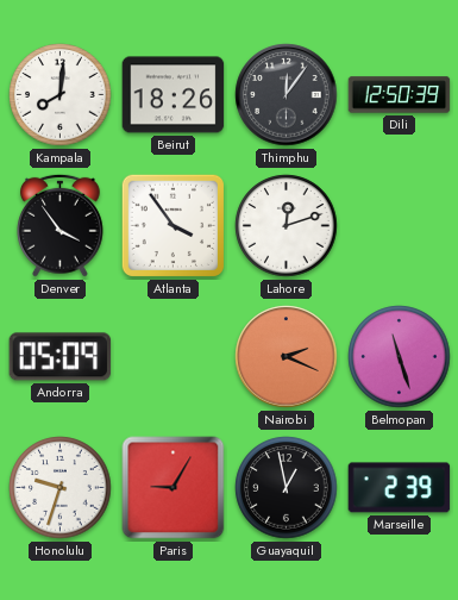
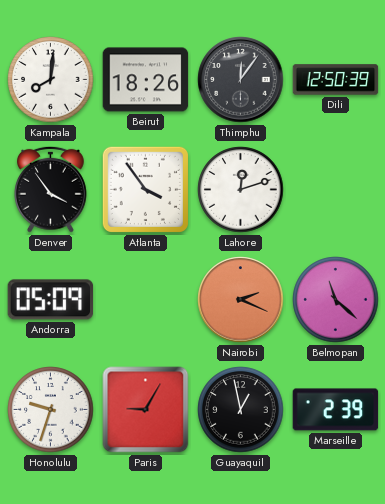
Belmopan: 11:27 -> 11:22
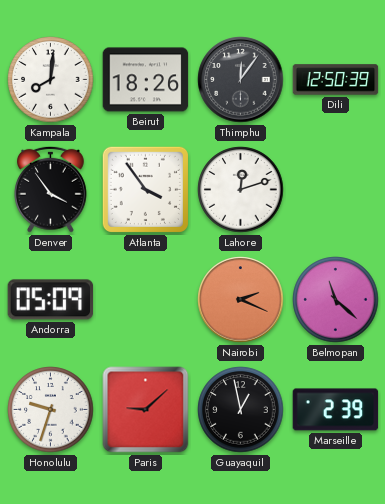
Paris: 9:05 -> 9:08
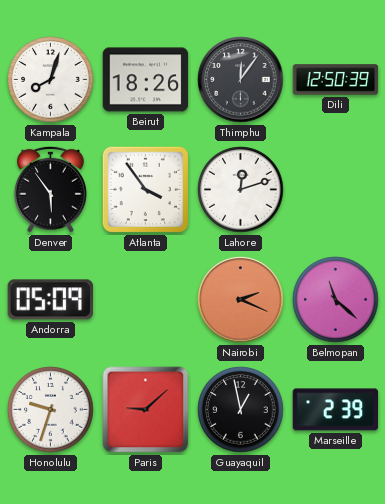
Kampala: 8:01 -> 8:03
Denver: 3:54 -> 5:54
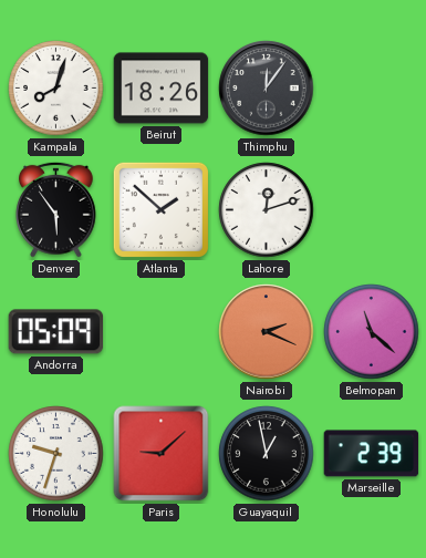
Dili: 12:50 -> none
Atlanta: 3:54 -> 1:52
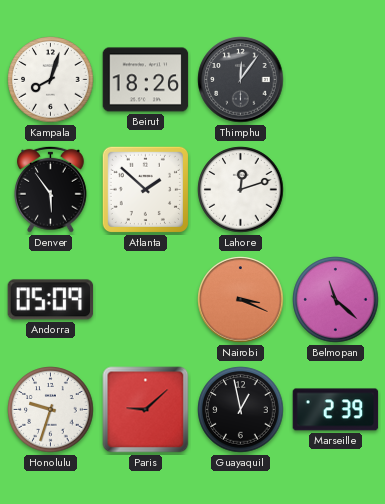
Nairobi: 2:19 -> 3:19
